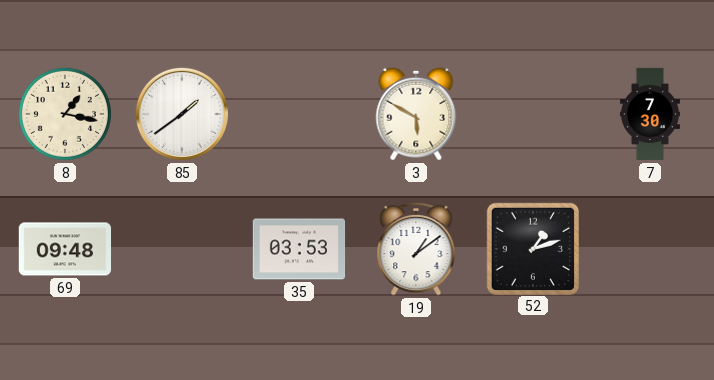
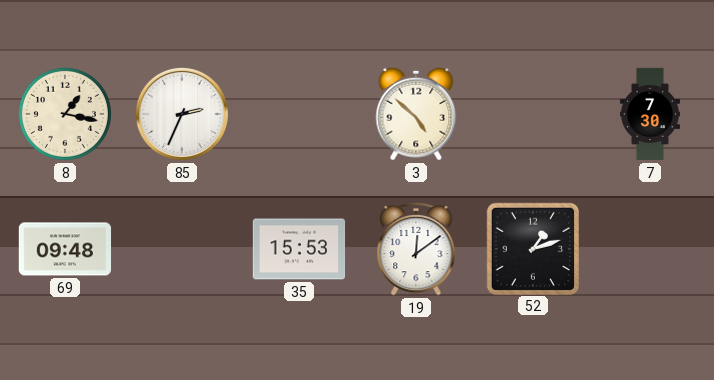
85: 1:39 -> 2:34
3: 5:50 -> 4:52
35: 03:53 -> 15:53
19: 1:09 -> 12:09
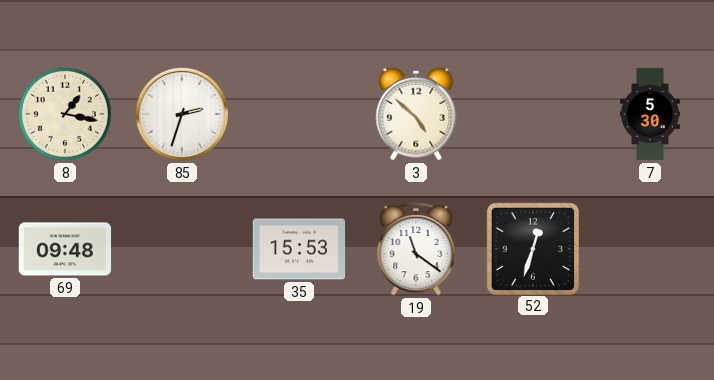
85: 2:34 -> 2:33
7: 7:30 -> 5:30
19: 12:09 -> 11:21
52: 1:12 -> 12:33
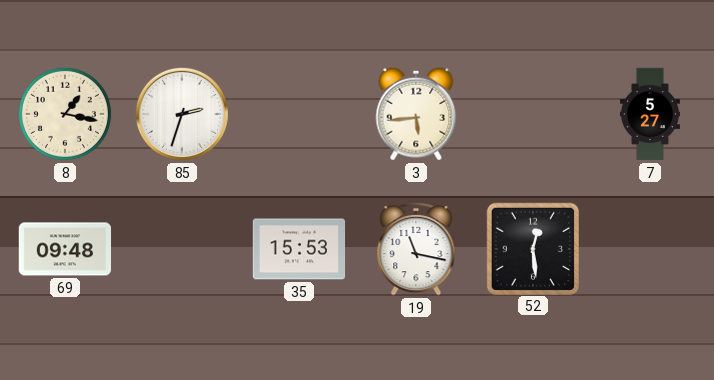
3: 4:52 -> 5:44
7: 5:30 -> 5:27
19: 11:21 -> 11:17
52: 12:33 -> 12:29
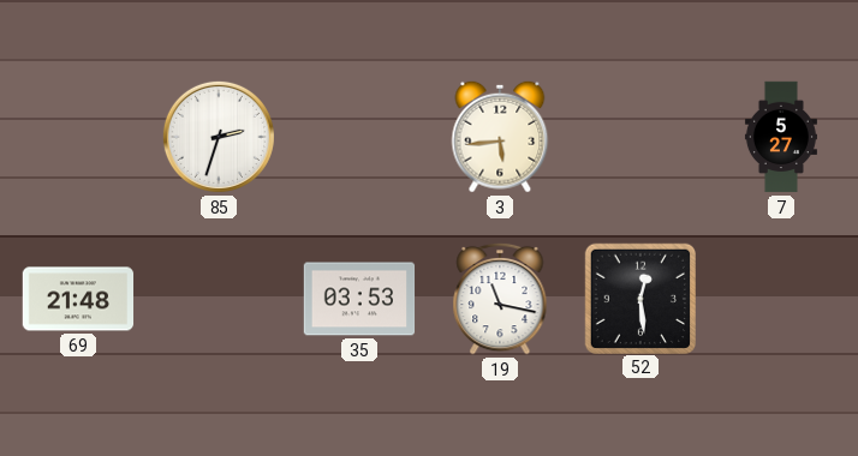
8: 1:17 -> none
69: 09:48 -> 21:48
35: 15:53 -> 03:53
